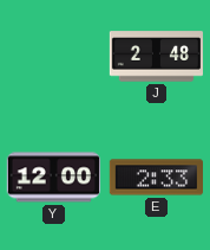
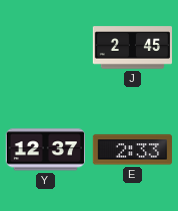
J: 2:48 -> 2:45
Y: 12:00 -> 12:37
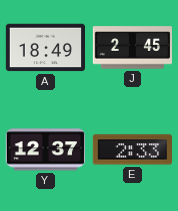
A: none -> 18:49
